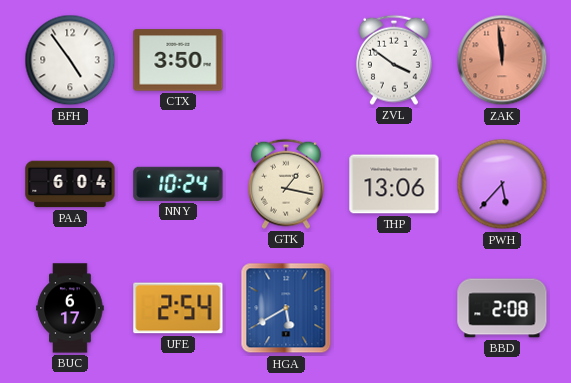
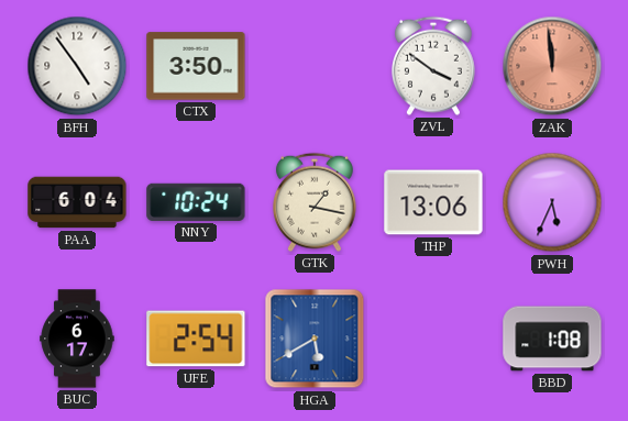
PWH: 5:37 -> 5:34
BBD: 2:08 -> 1:08
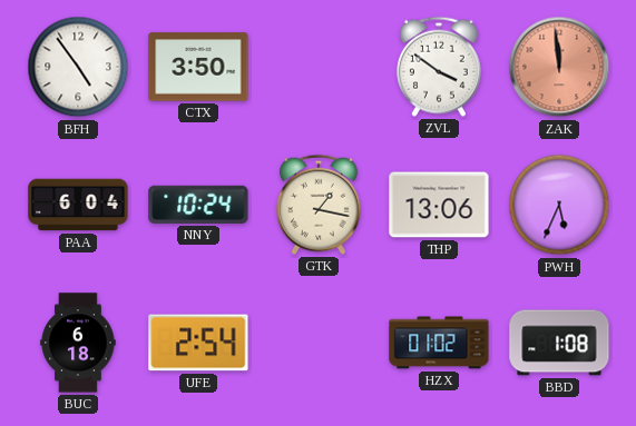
BUC: 6:17 -> 6:18
HGA: 5:40 -> none
HZX: none -> 01:02
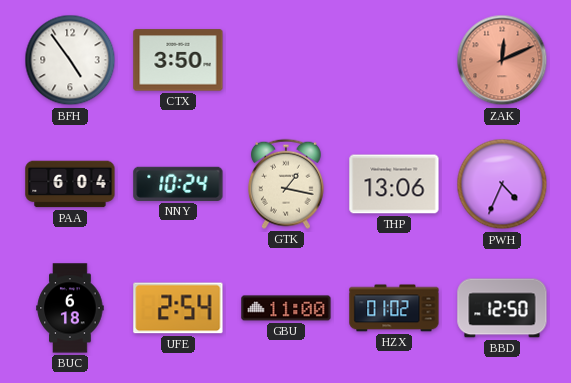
ZVL: 3:51 -> none
ZAK: 11:59 -> 12:11
PWH: 5:34 -> 4:34
GBU: none -> 11:00
BBD: 1:08 -> 12:50
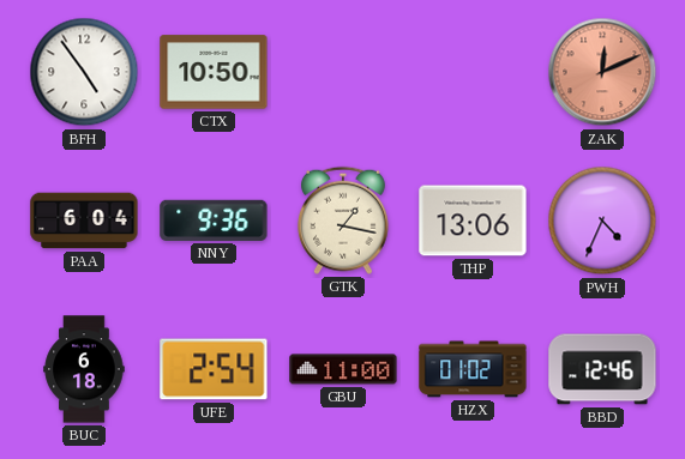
CTX: 3:50 -> 10:50
NNY: 10:24 -> 9:36
BBD: 12:50 -> 12:46
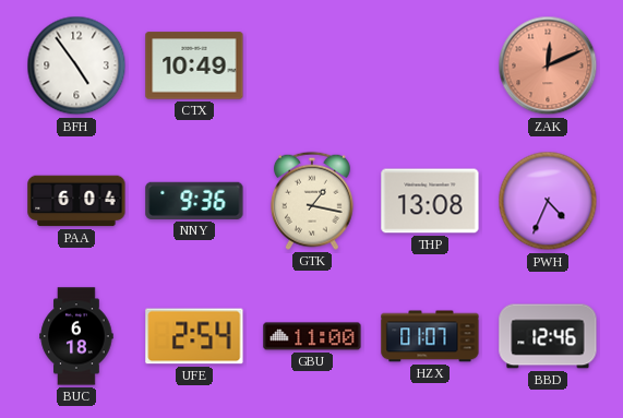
CTX: 10:50 -> 10:49
THP: 13:06 -> 13:08
HZX: 01:02 -> 01:07
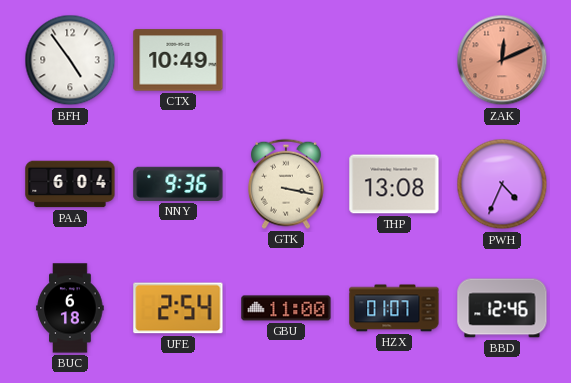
GTK: 1:17 -> 3:17
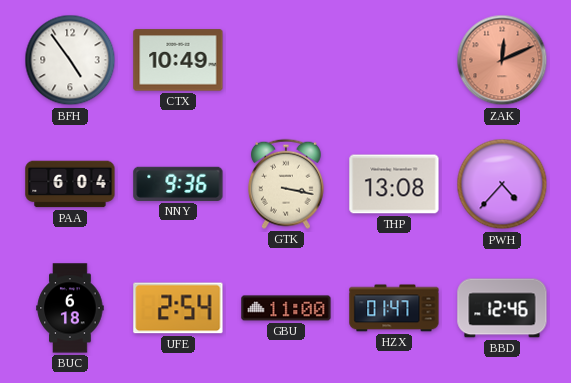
PWH: 4:34 -> 4:37
HZX: 01:07 -> 01:47
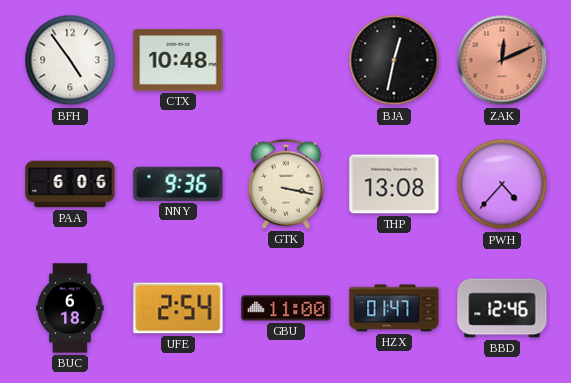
CTX: 10:49 -> 10:48
BJA: none -> 12:32
PAA: 6:04 -> 6:06
